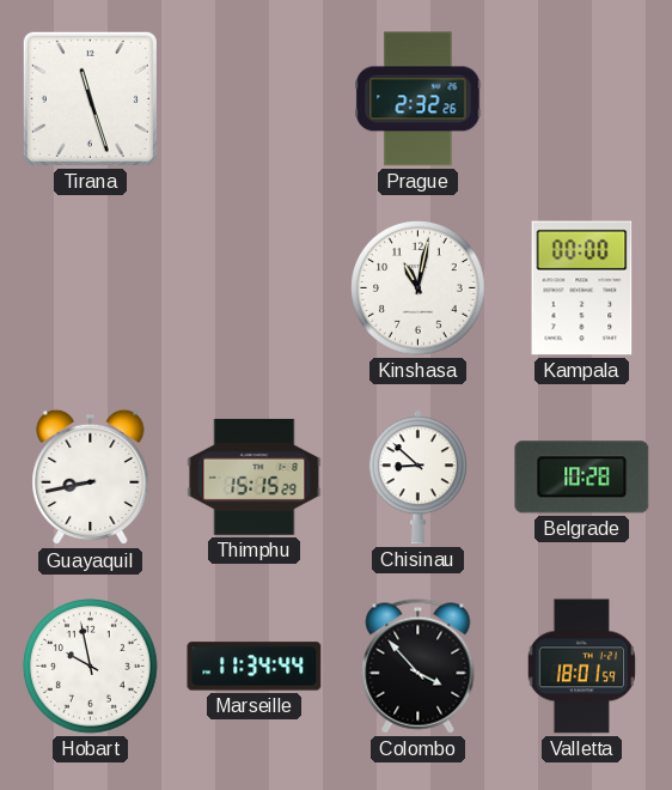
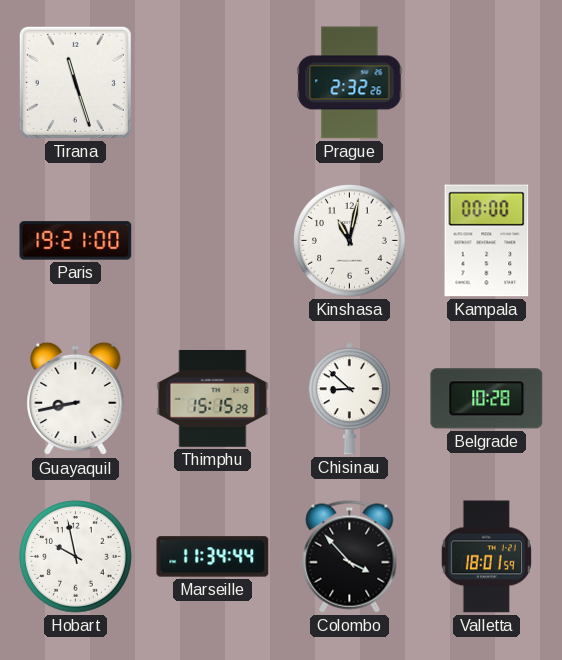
Paris: none -> 19:21
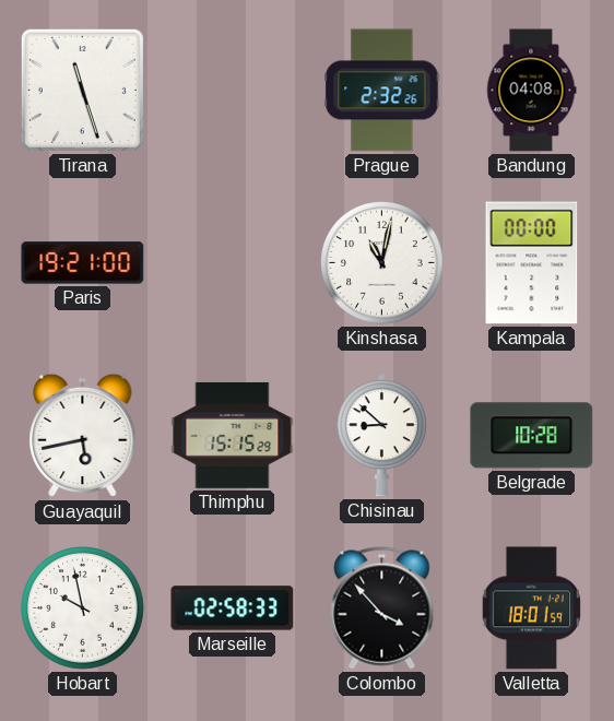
Bandung: none -> 04:08
Guayaquil: 8:43 -> 5:43
Marseille: 11:34 -> 02:58
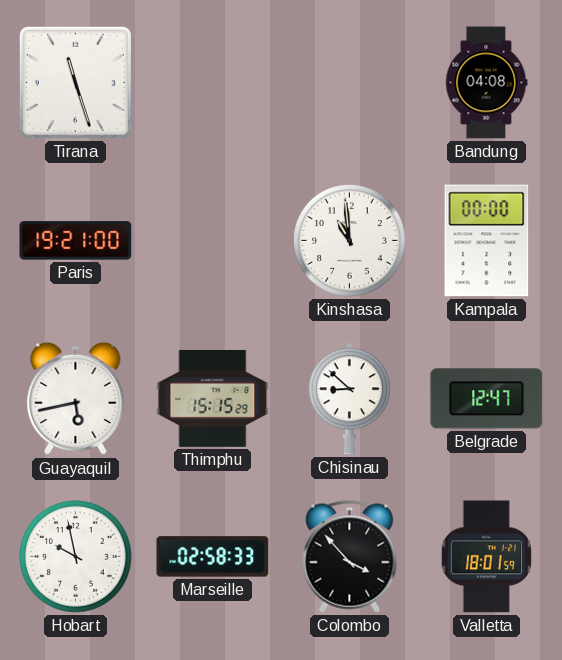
Prague: 2:32 -> none
Kinshasa: 11:02 -> 10:59
Belgrade: 10:28 -> 12:47
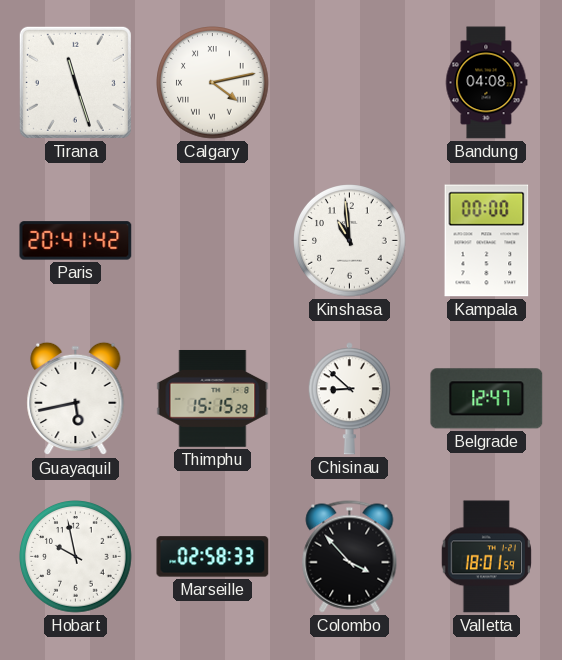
Calgary: none -> 4:13
Paris: 19:21 -> 20:41
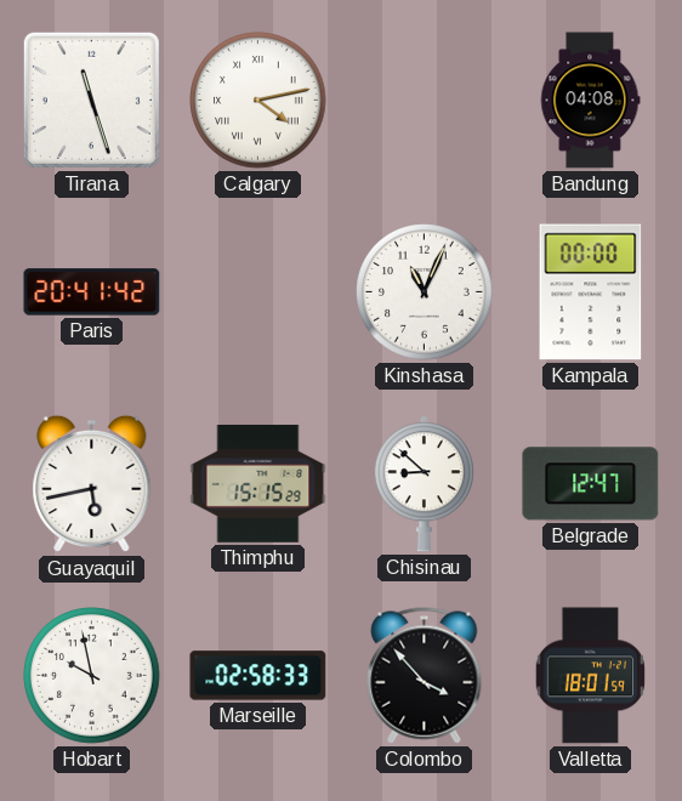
Kinshasa: 10:59 -> 11:04
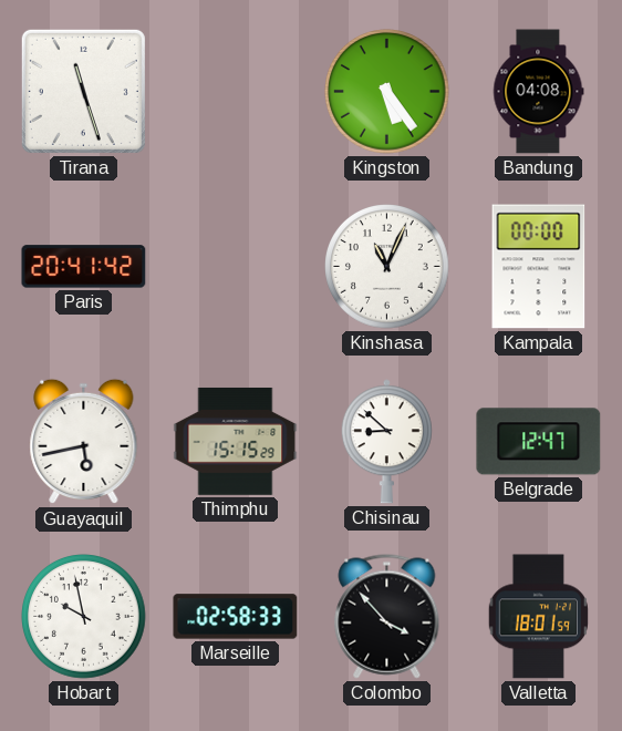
Calgary: 4:13 -> none
Kingston: none -> 5:24
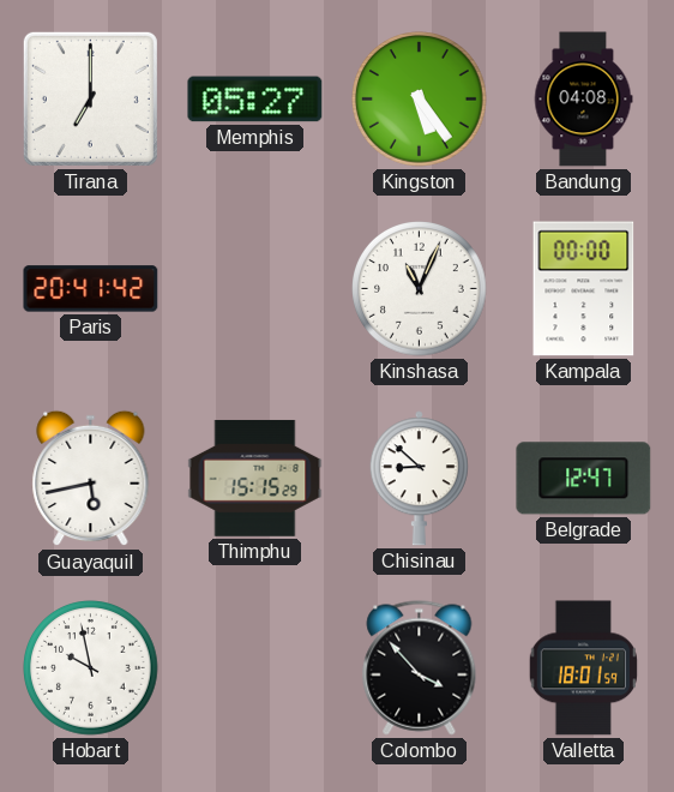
Tirana: 11:27 -> 7:00
Memphis: none -> 05:27
Marseille: 02:58 -> none
